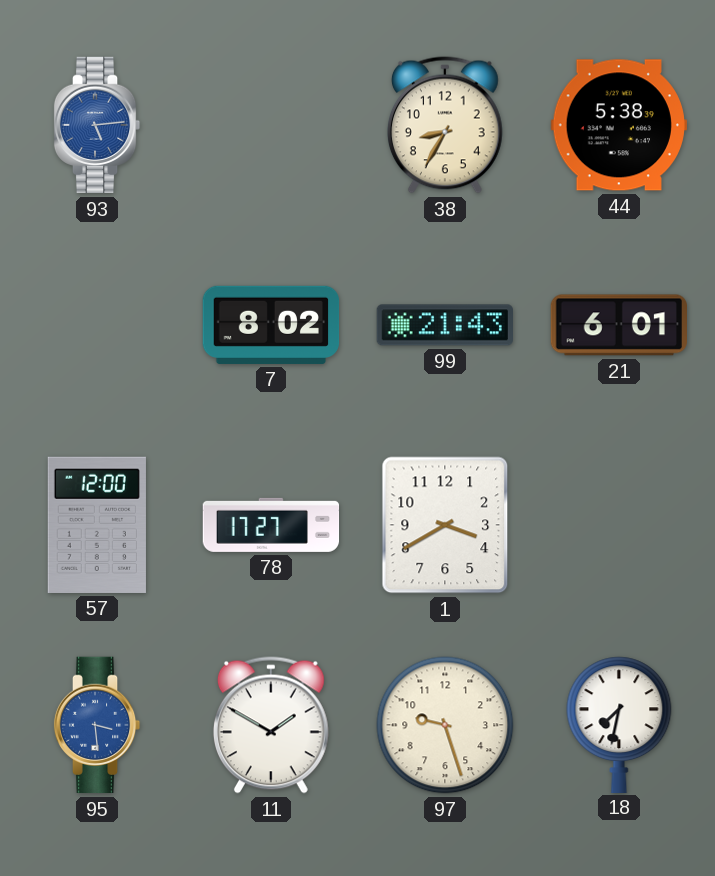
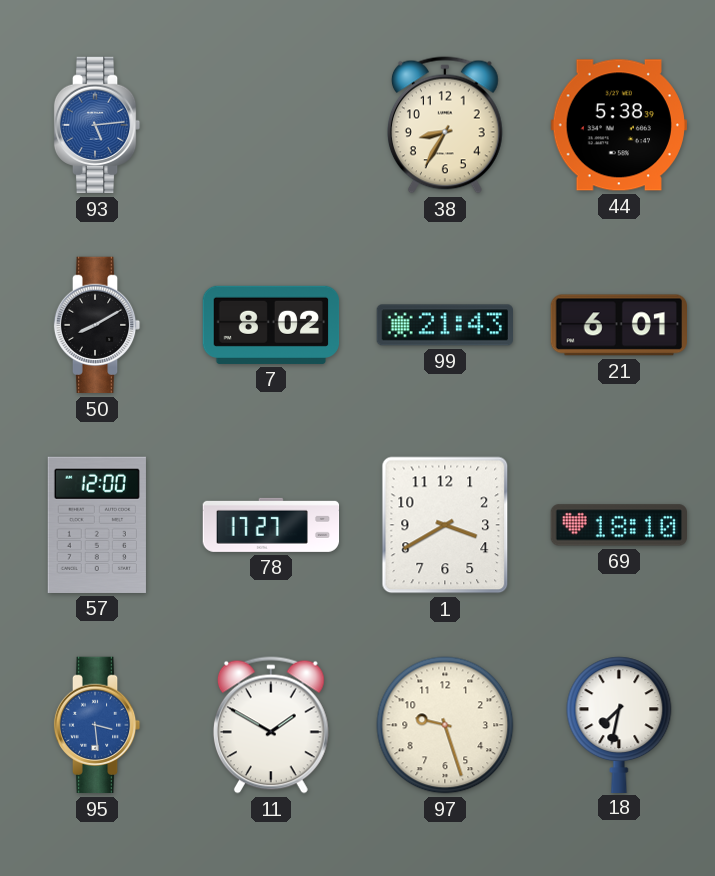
50: none -> 8:10
69: none -> 18:10
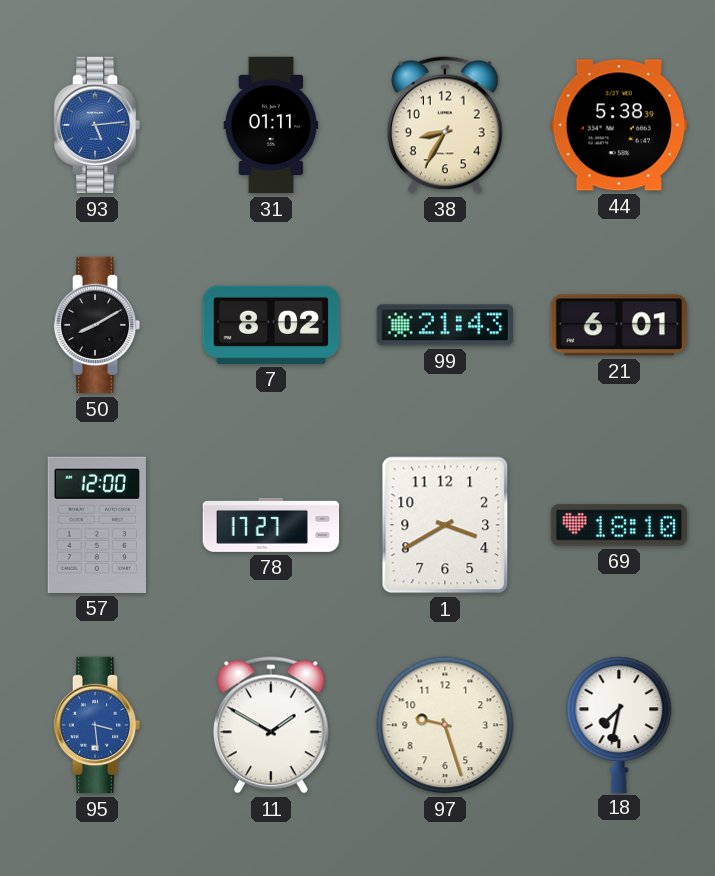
31: none -> 01:11
